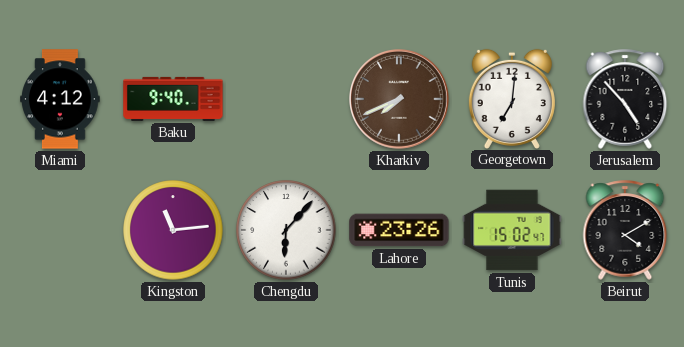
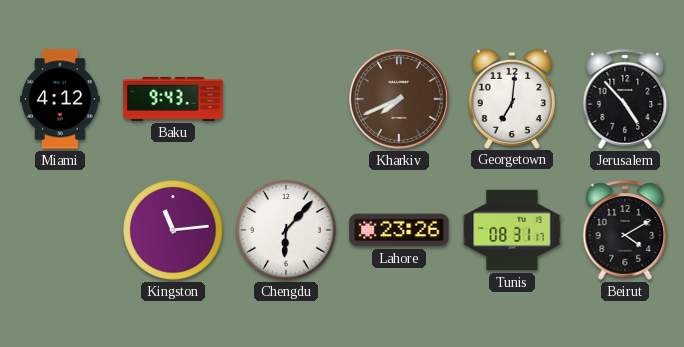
Baku: 9:40 -> 9:43
Tunis: 15:02 -> 08:31
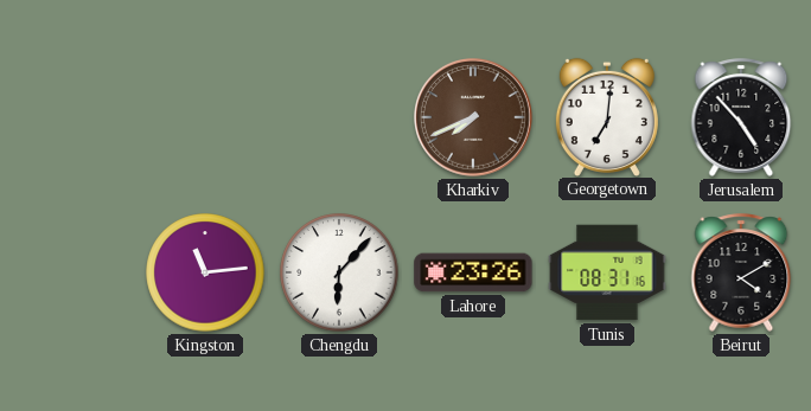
Miami: 4:12 -> none
Baku: 9:43 -> none
Tunis: 08:31:17 -> 08:31:16
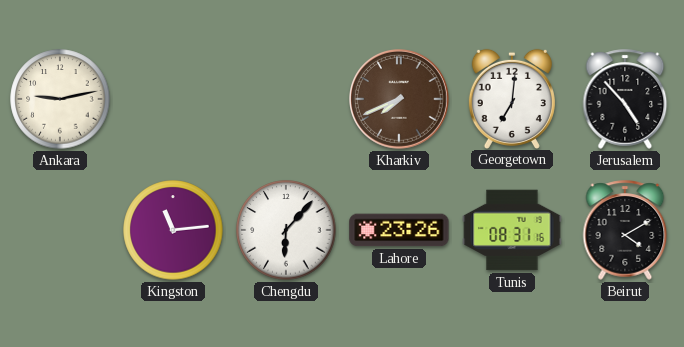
Ankara: none -> 9:13
